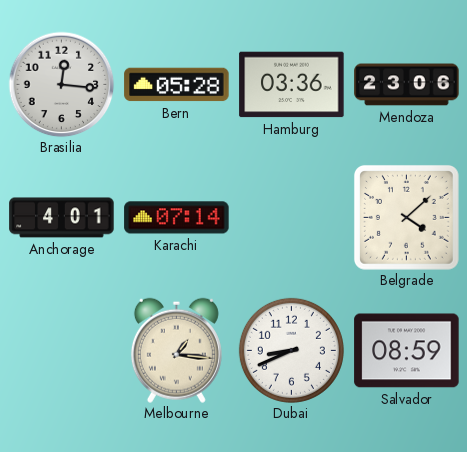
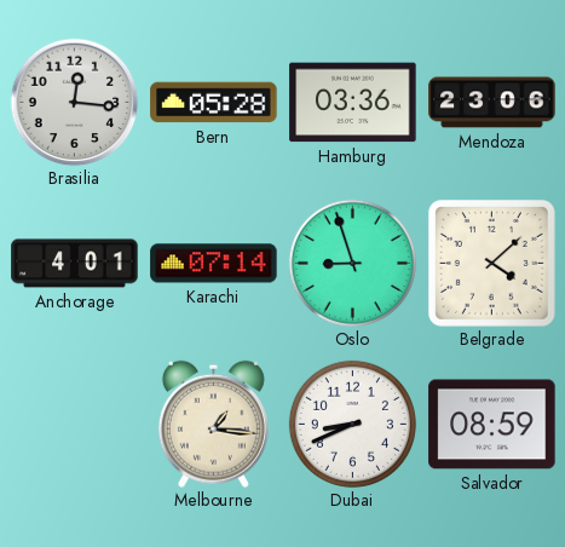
Oslo: none -> 8:57
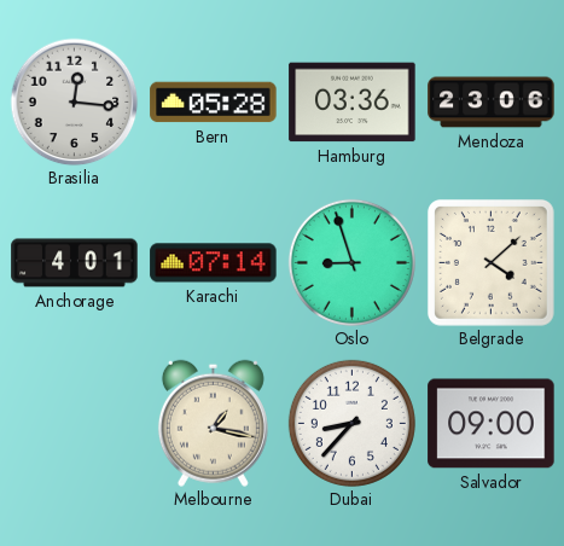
Melbourne: 1:16 -> 1:17
Dubai: 8:41 -> 8:37
Salvador: 08:59 -> 09:00
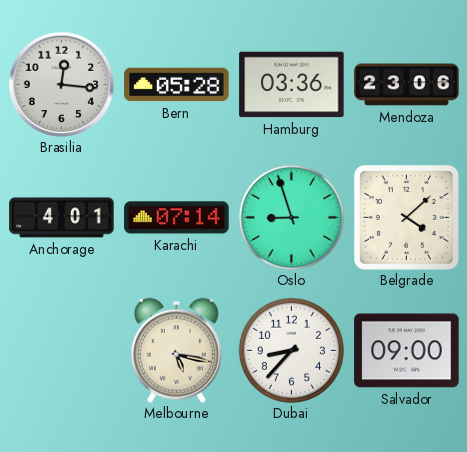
Melbourne: 1:17 -> 5:17
